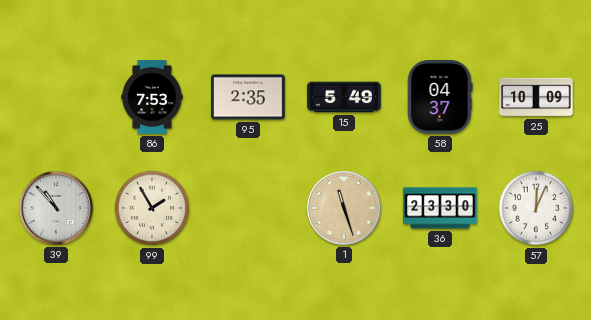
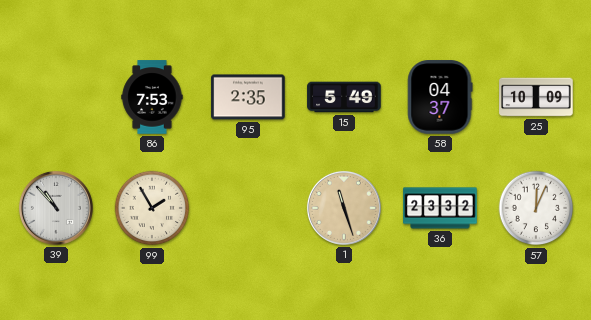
36: 23:30 -> 23:32
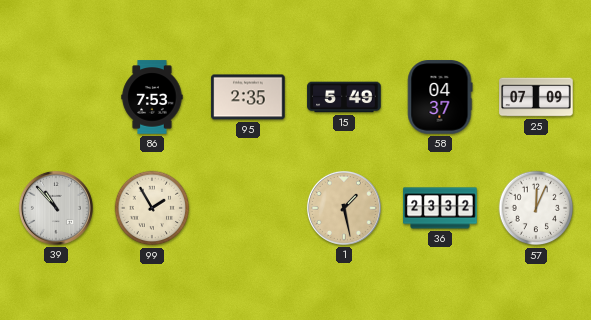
25: 10:09 -> 07:09
1: 11:27 -> 1:28
